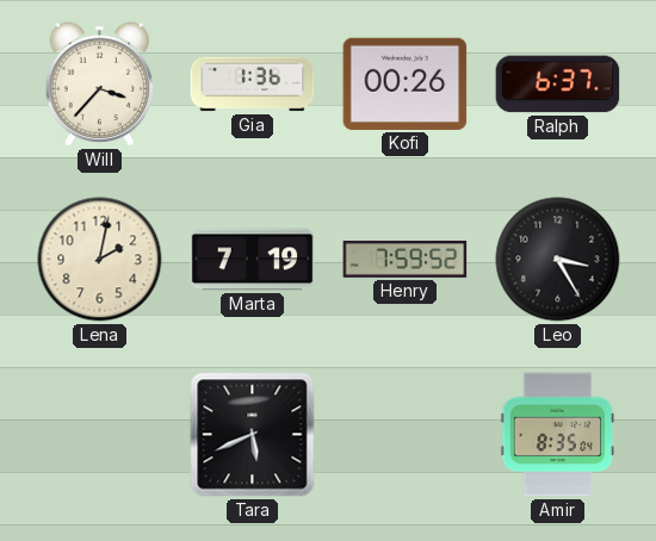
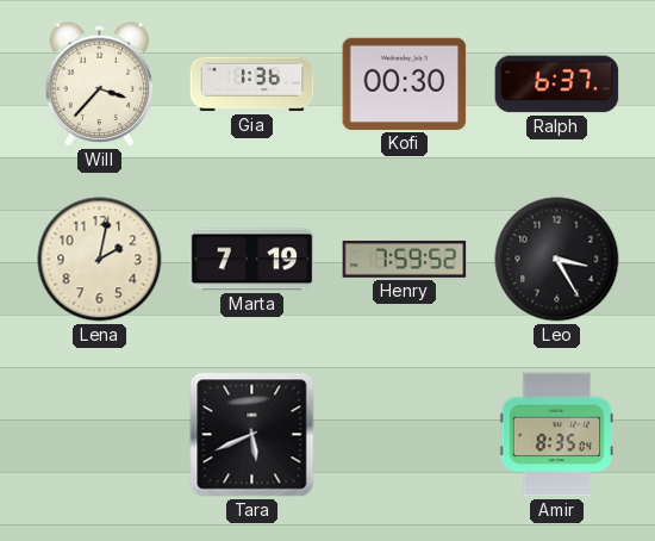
Kofi: 00:26 -> 00:30
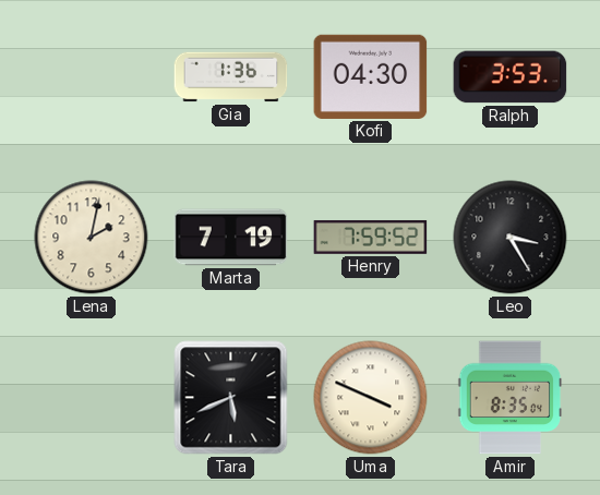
Will: 3:37 -> none
Kofi: 00:30 -> 04:30
Ralph: 6:37 -> 3:53
Uma: none -> 3:49
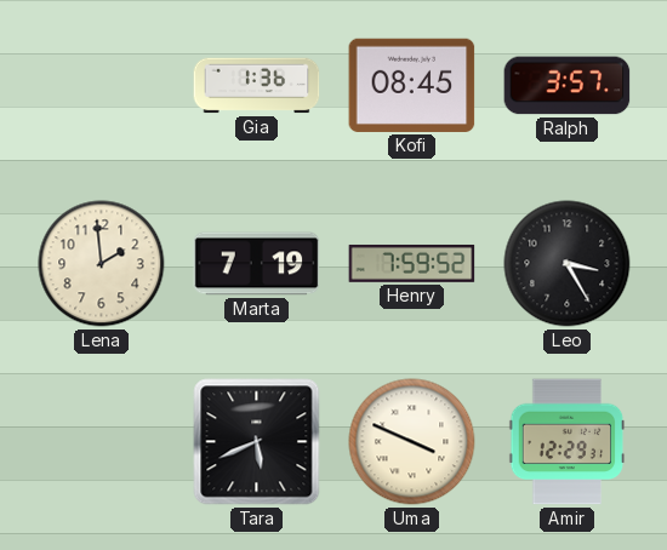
Kofi: 04:30 -> 08:45
Ralph: 3:53 -> 3:57
Lena: 2:02 -> 1:59
Amir: 8:35 -> 12:29
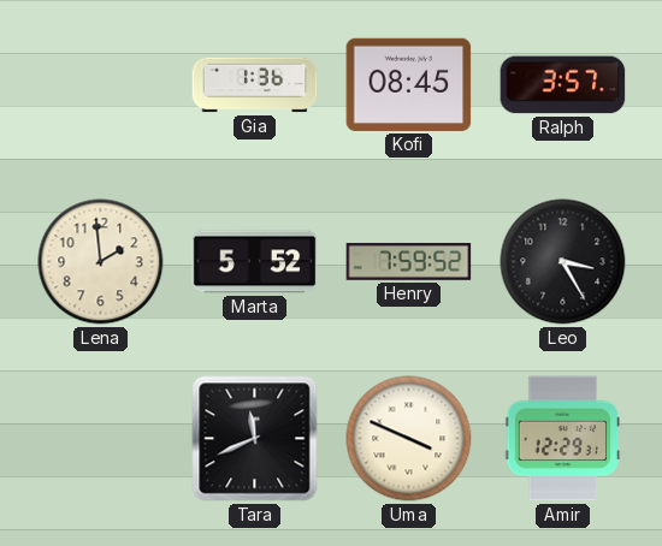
Marta: 7:19 -> 5:52
Tara: 5:41 -> 11:41
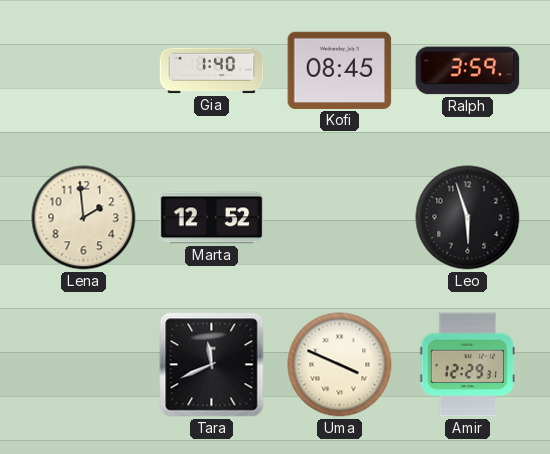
Gia: 1:36 -> 1:40
Ralph: 3:57 -> 3:59
Marta: 5:52 -> 12:52
Henry: 7:59 -> none
Leo: 3:25 -> 5:57
